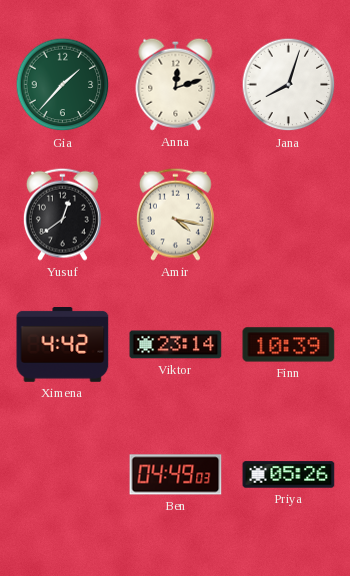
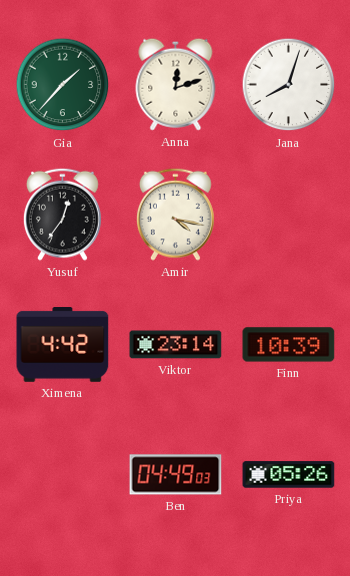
Yusuf: 12:39 -> 12:36
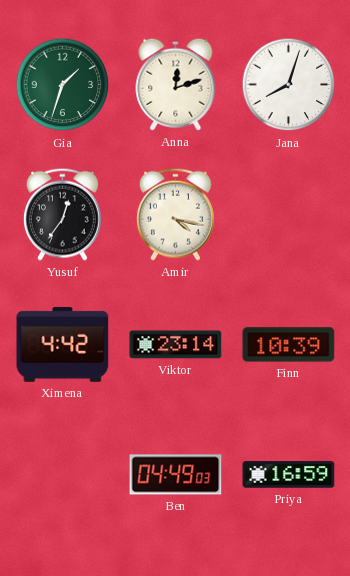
Gia: 1:37 -> 1:33
Priya: 05:26 -> 16:59
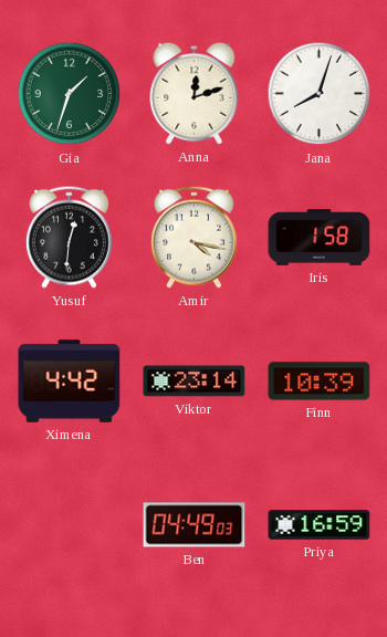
Yusuf: 12:36 -> 12:31
Iris: none -> 1:58
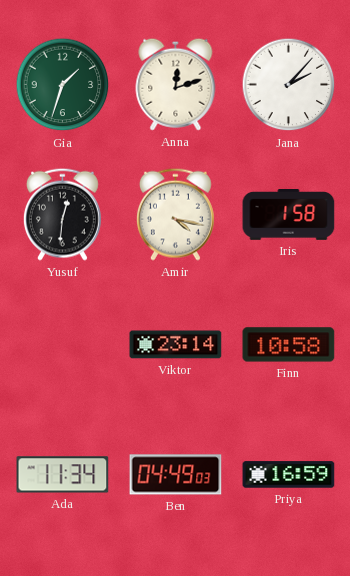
Jana: 8:03 -> 2:07
Ximena: 4:42 -> none
Finn: 10:39 -> 10:58
Ada: none -> 11:34
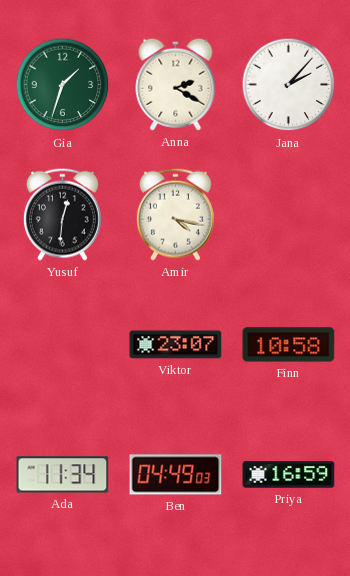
Anna: 12:12 -> 2:20
Iris: 1:58 -> none
Viktor: 23:14 -> 23:07
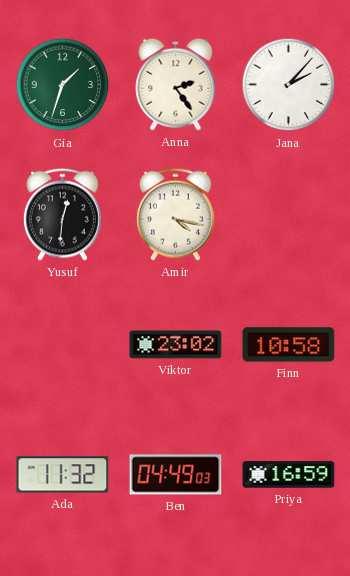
Anna: 2:20 -> 2:24
Viktor: 23:07 -> 23:02
Ada: 11:34 -> 11:32
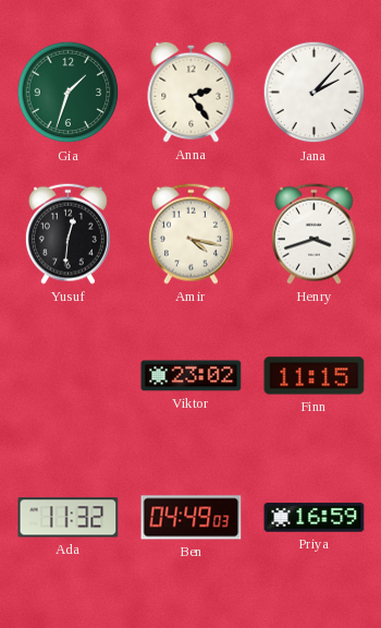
Henry: none -> 3:42
Finn: 10:58 -> 11:15
